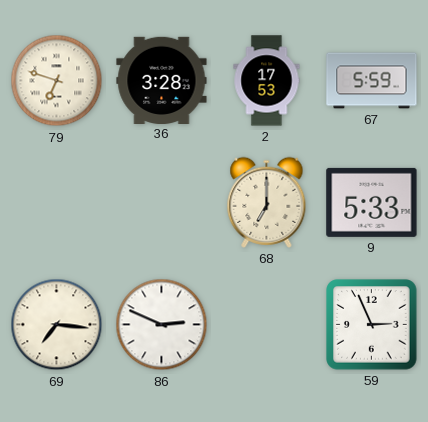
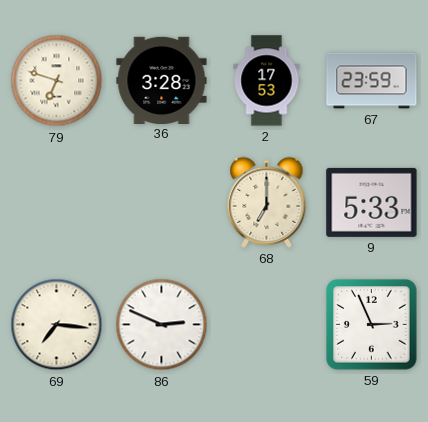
67: 5:59 -> 23:59
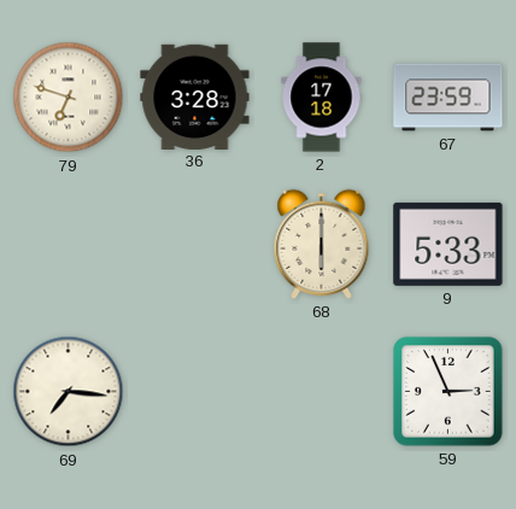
2: 17:53 -> 17:18
68: 7:00 -> 6:00
86: 2:49 -> none
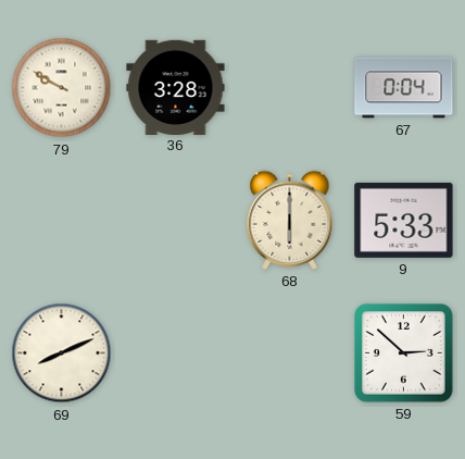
79: 6:48 -> 9:50
2: 17:18 -> none
67: 23:59 -> 0:04
69: 7:16 -> 8:11
59: 2:56 -> 2:52
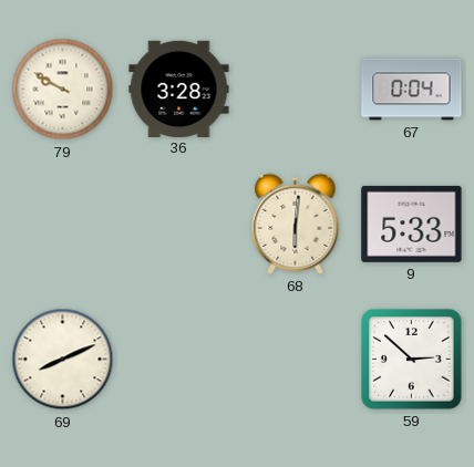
68: 6:00 -> 6:01
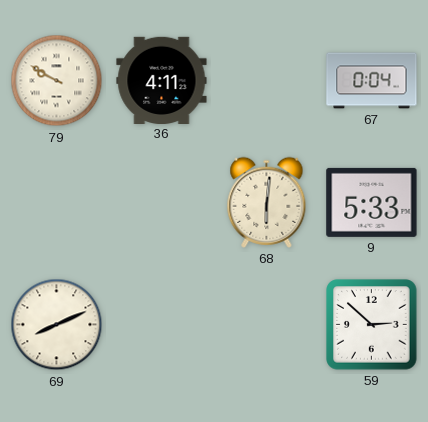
36: 3:28 -> 4:11
